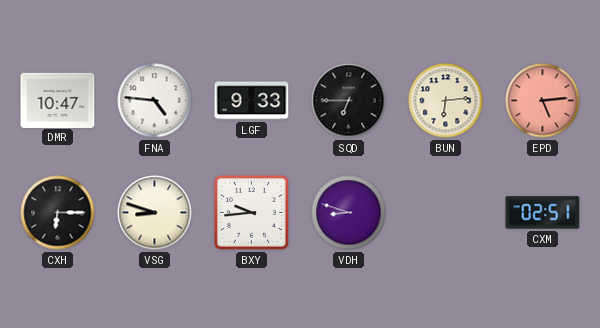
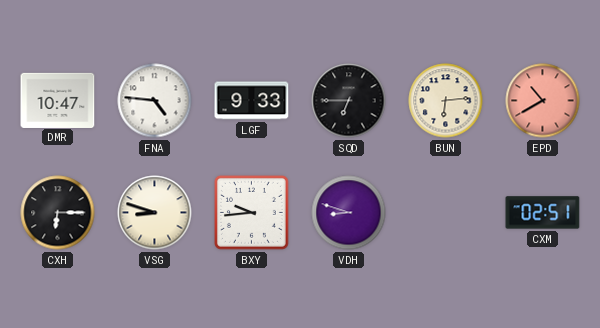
EPD: 5:14 -> 10:40
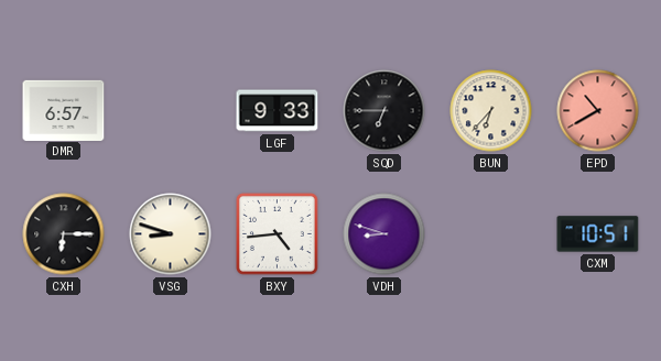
DMR: 10:47 -> 6:57
FNA: 4:46 -> none
BUN: 6:14 -> 6:37
BXY: 9:44 -> 4:44
CXM: 02:51 -> 10:51
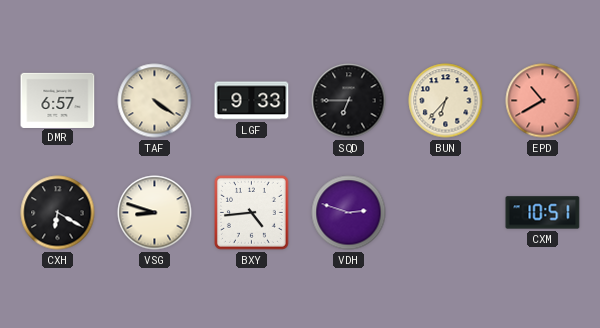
TAF: none -> 4:21
CXH: 6:15 -> 6:20
VDH: 8:48 -> 2:48
